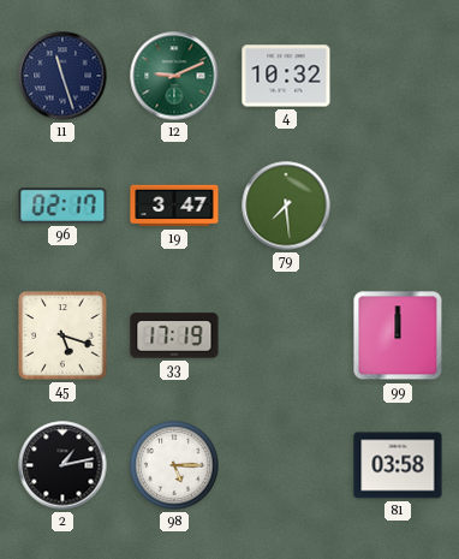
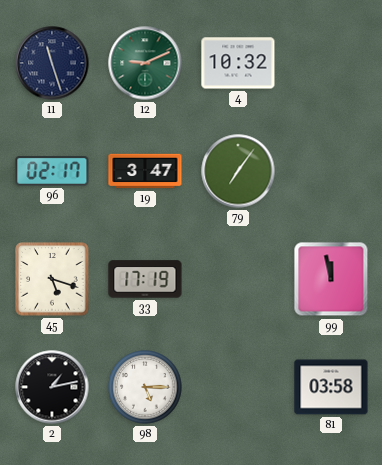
79: 7:29 -> 7:06
99: 12:00 -> 11:58
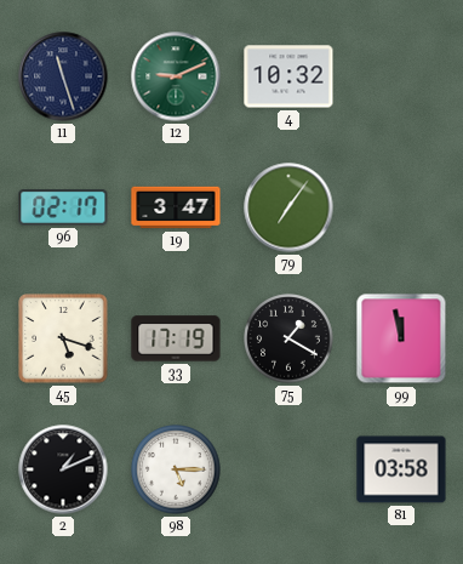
75: none -> 1:20
2: 1:13 -> 1:11
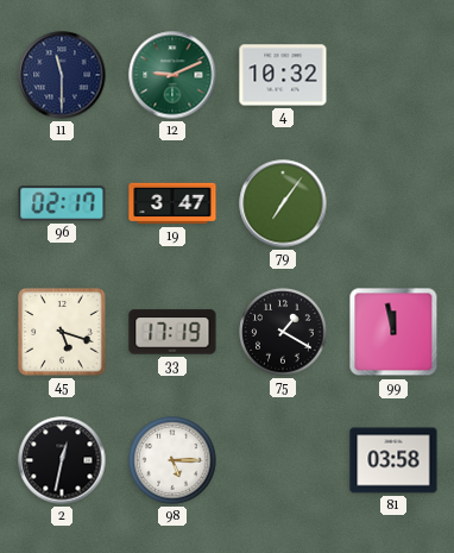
11: 11:27 -> 11:30
2: 1:11 -> 12:32
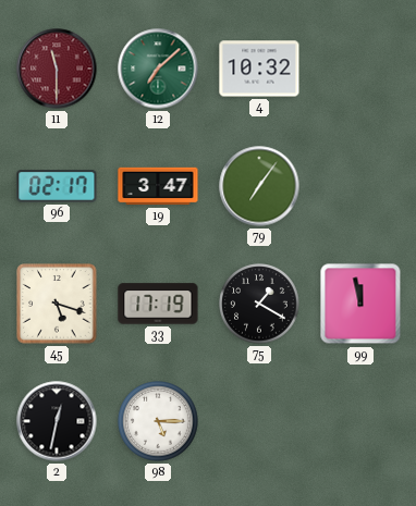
11 dial: navy -> burgundy
12: 9:11 -> 7:08
81: 03:58 -> none
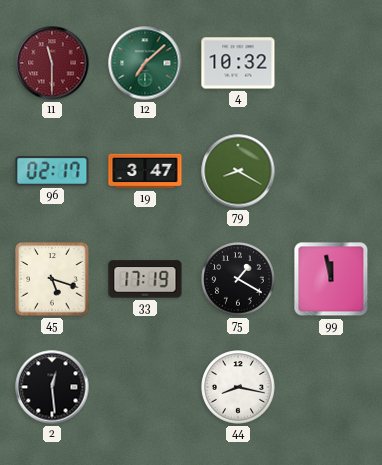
79: 7:06 -> 8:20
2: 12:32 -> 12:29
98: 5:15 -> none
44: none -> 8:17
